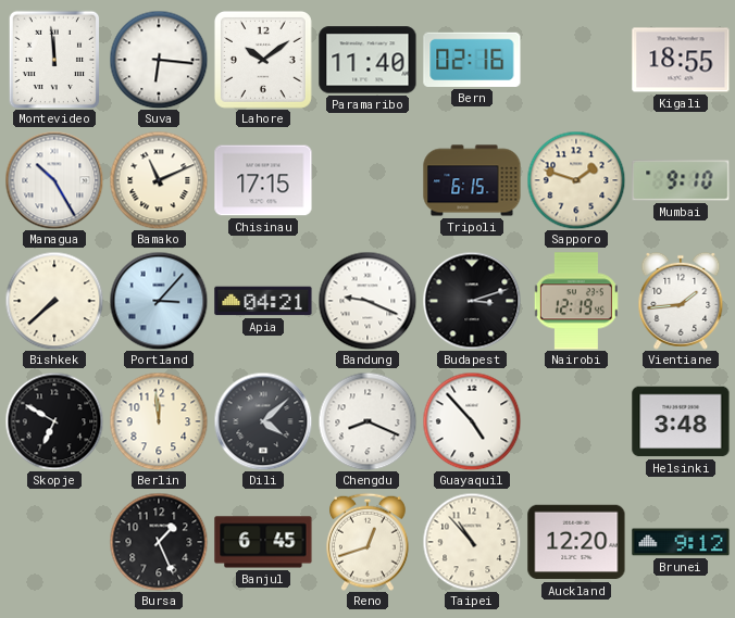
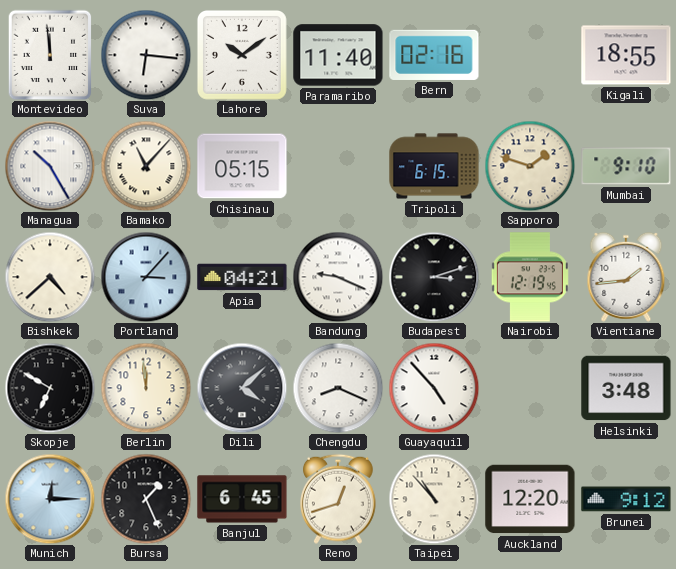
Bamako: 11:11 -> 11:07
Chisinau: 17:15 -> 05:15
Bishkek: 7:38 -> 4:38
Munich: none -> 12:15
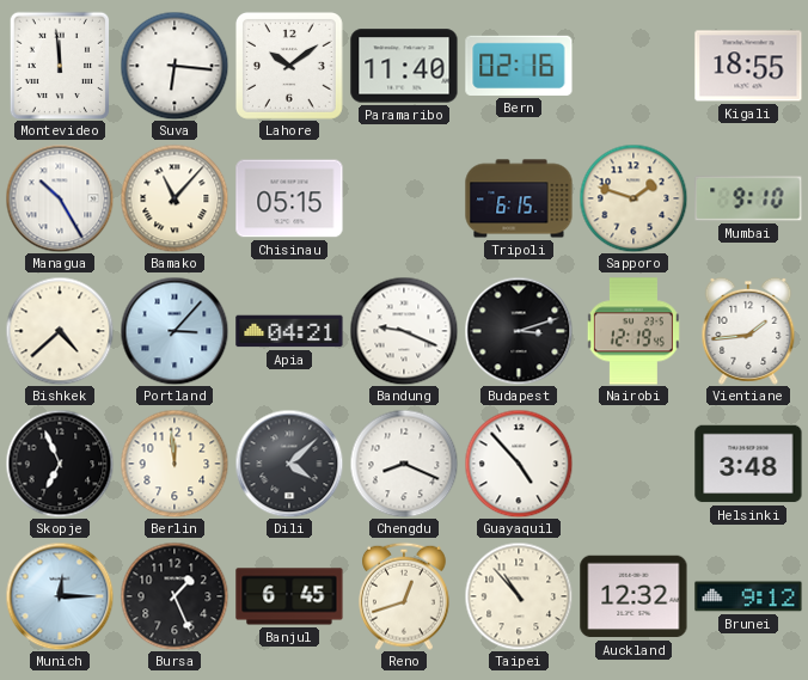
Skopje: 6:50 -> 6:56
Auckland: 12:20 -> 12:32
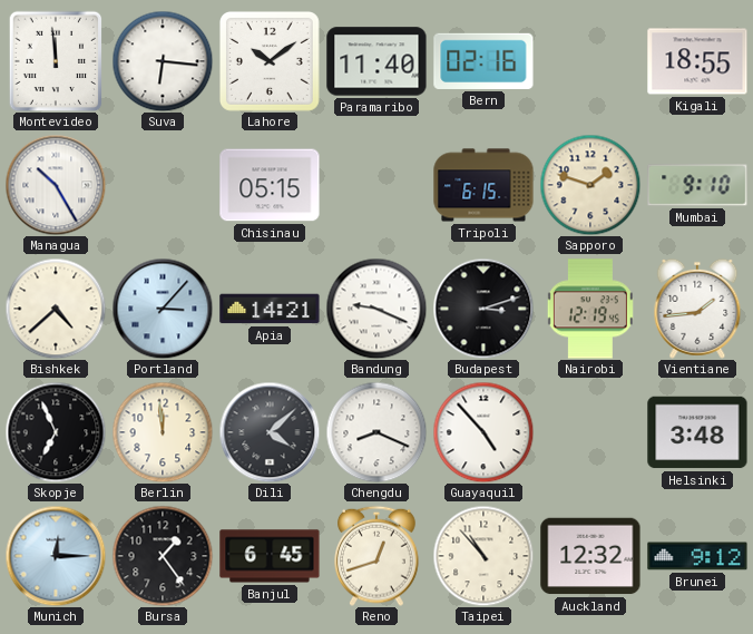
Bamako: 11:07 -> none
Apia: 04:21 -> 14:21
Bursa: 1:26 -> 1:24
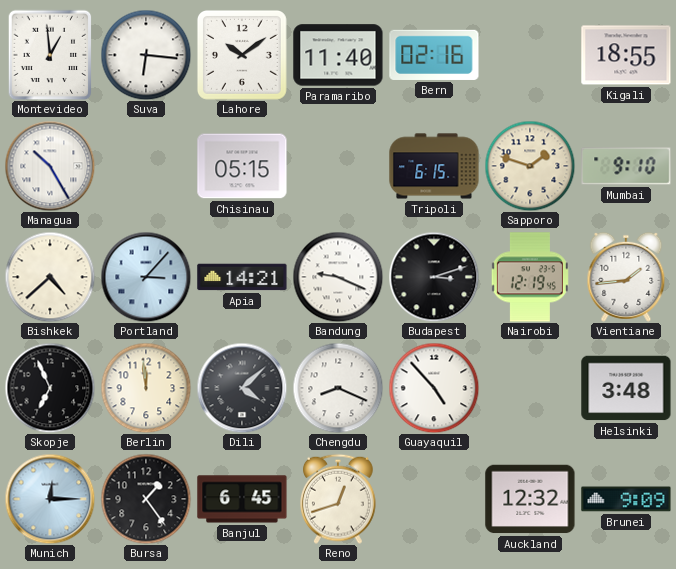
Montevideo: 11:59 -> 12:59
Taipei: 10:53 -> none
Brunei: 9:12 -> 9:09
